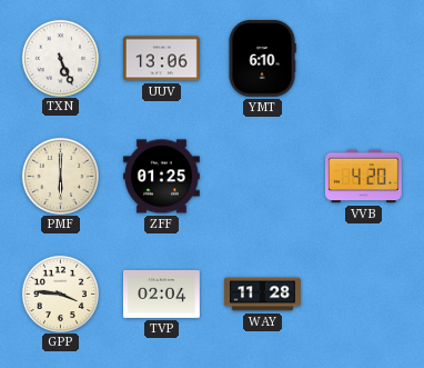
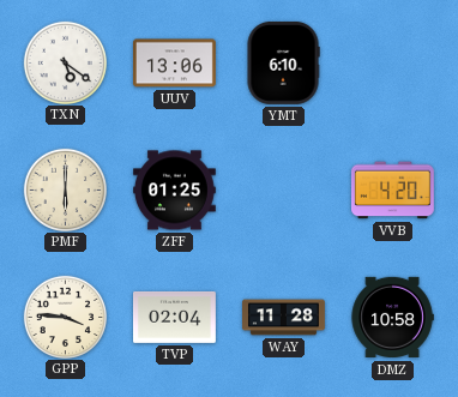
TXN: 5:26 -> 5:21
DMZ: none -> 10:58
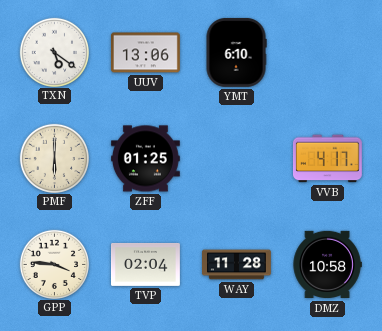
VVB: 4:20 -> 4:17
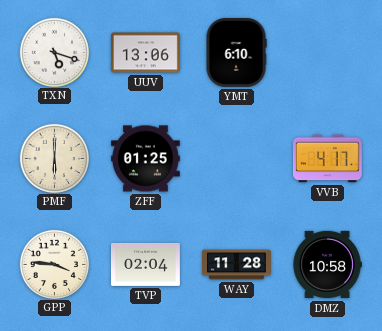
TXN: 5:21 -> 5:18
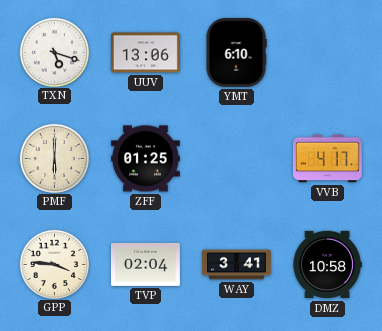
WAY: 11:28 -> 3:41
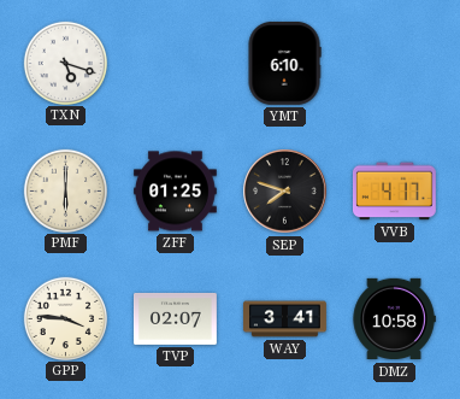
UUV: 13:06 -> none
SEP: none -> 7:48
TVP: 02:04 -> 02:07
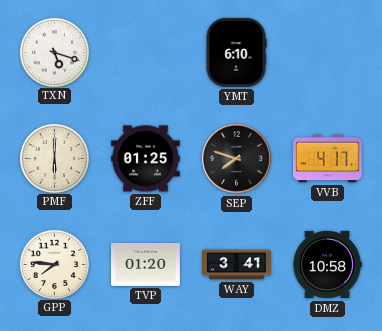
GPP: 3:46 -> 7:46
TVP: 02:07 -> 01:20
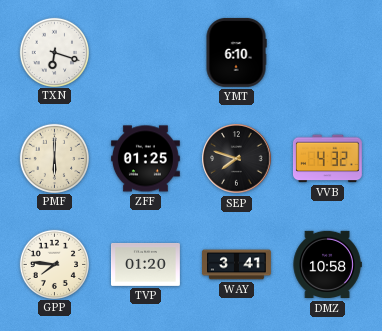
TXN: 5:18 -> 6:18
VVB: 4:17 -> 4:32
